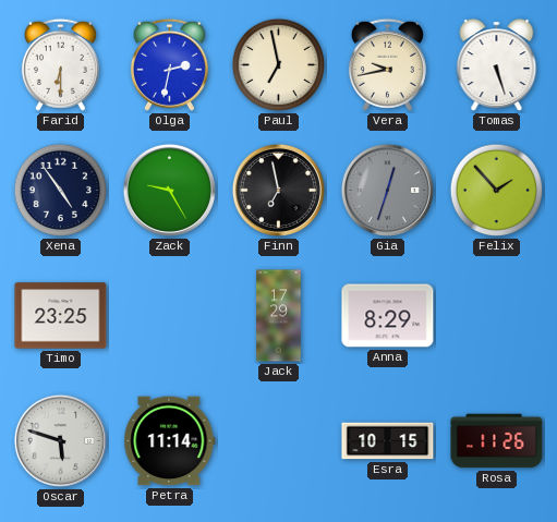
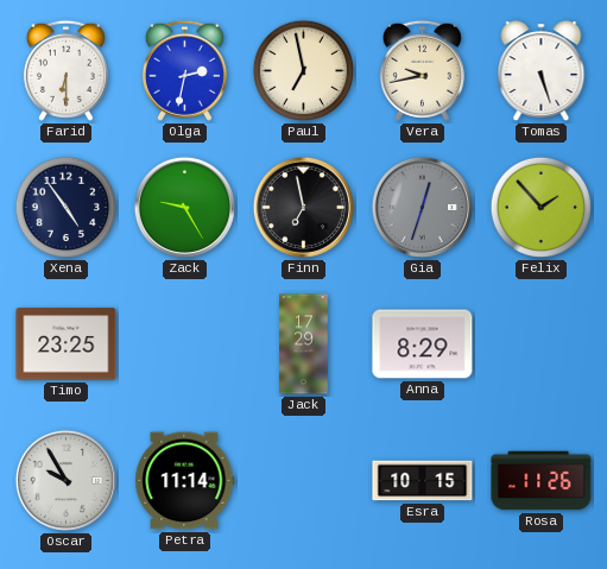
Oscar: 5:48 -> 9:55
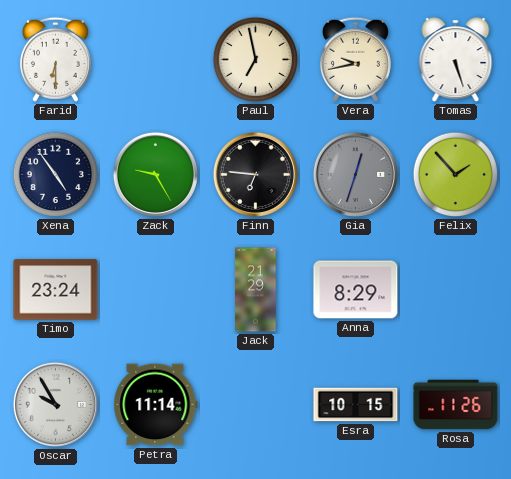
Olga: 2:32 -> none
Finn: 6:58 -> 6:46
Timo: 23:25 -> 23:24
Jack: 17:29 -> 21:29
